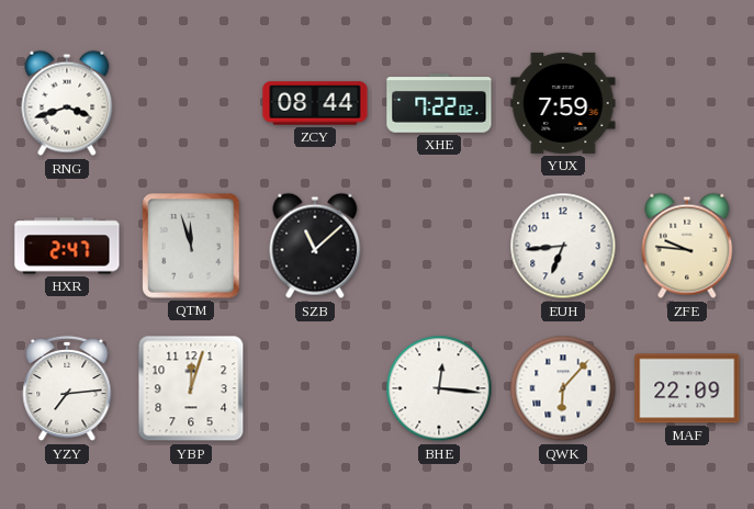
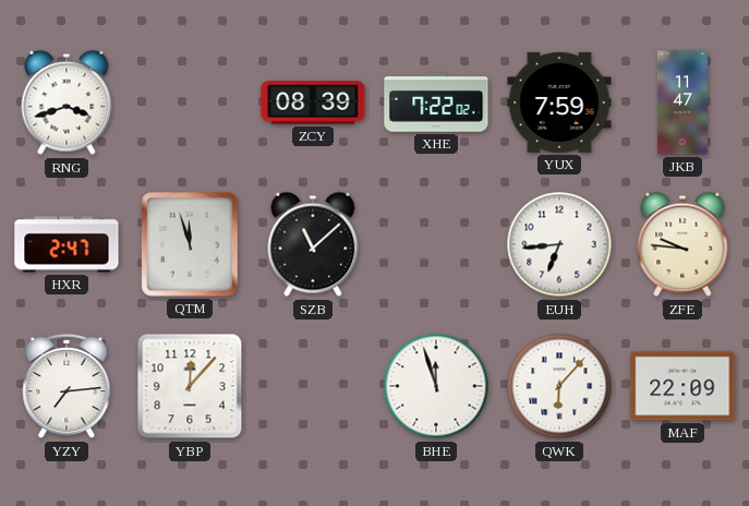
ZCY: 08:44 -> 08:39
JKB: none -> 11:47
YBP: 12:03 -> 12:07
BHE: 12:16 -> 11:57
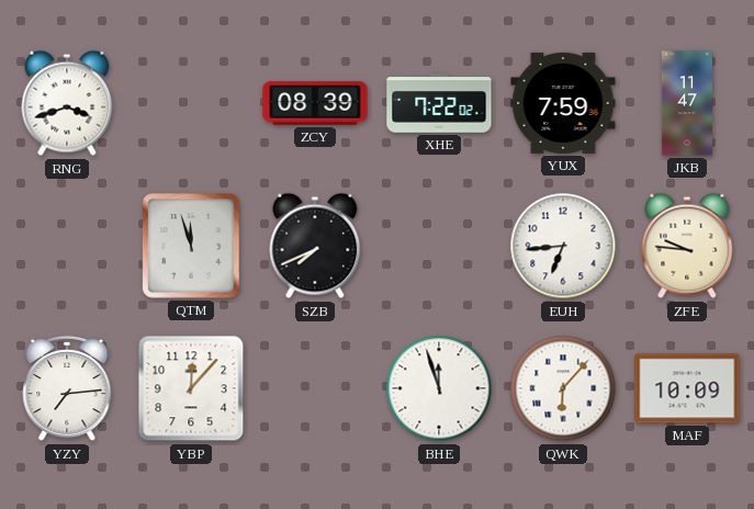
HXR: 2:47 -> none
SZB: 11:08 -> 7:41
MAF: 22:09 -> 10:09
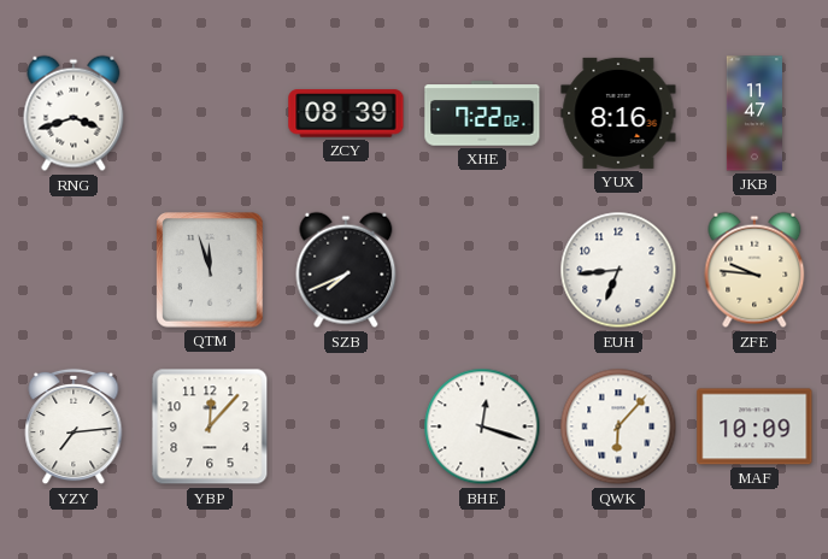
YUX: 7:59 -> 8:16
BHE: 11:57 -> 12:18
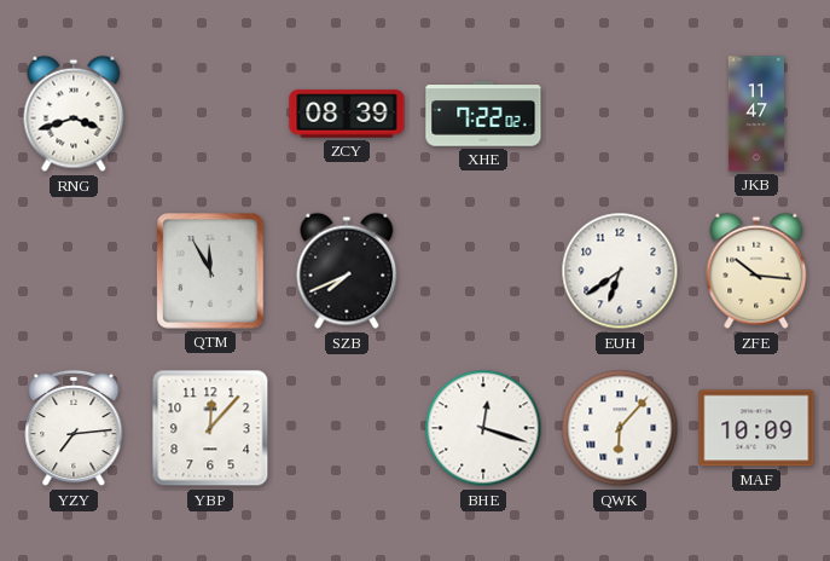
YUX: 8:16 -> none
QTM: 11:57 -> 11:55
EUH: 6:44 -> 6:39
ZFE: 9:46 -> 10:16
